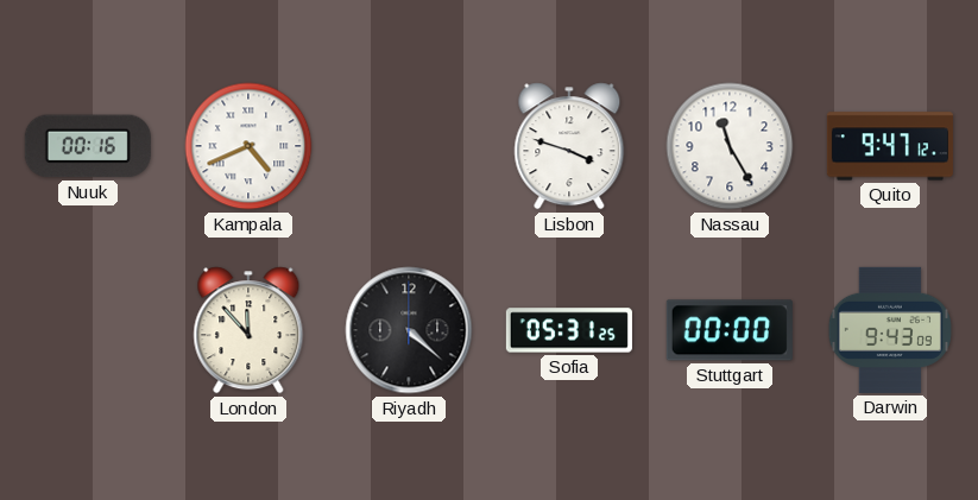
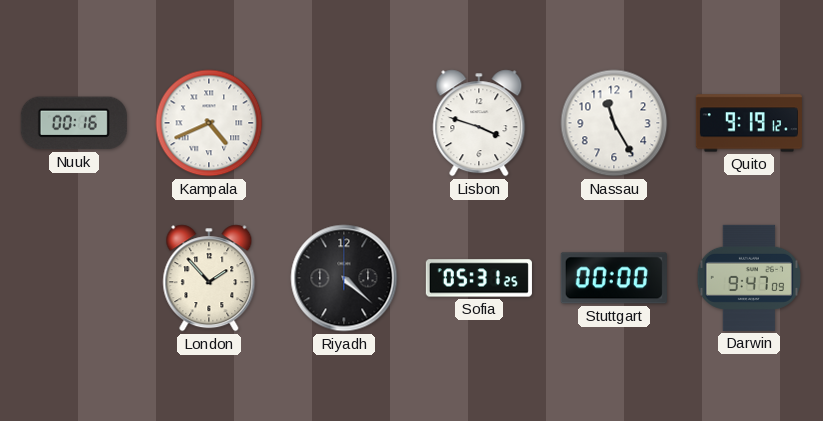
Quito: 9:47 -> 9:19
London: 11:53 -> 1:53
Darwin: 9:43 -> 9:47
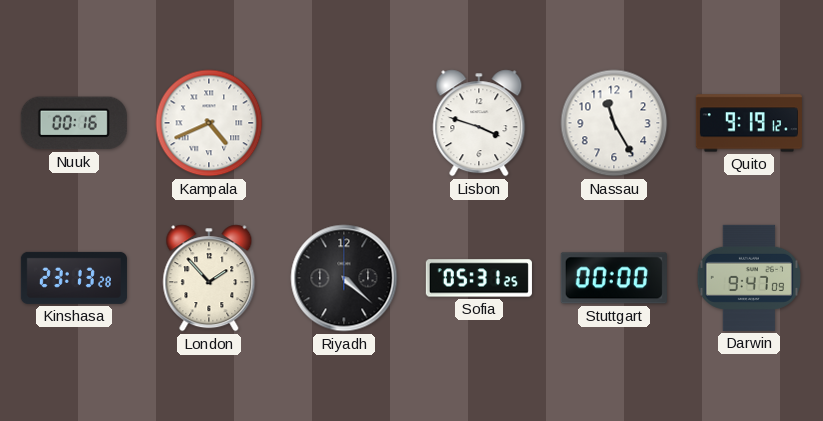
Kinshasa: none -> 23:13
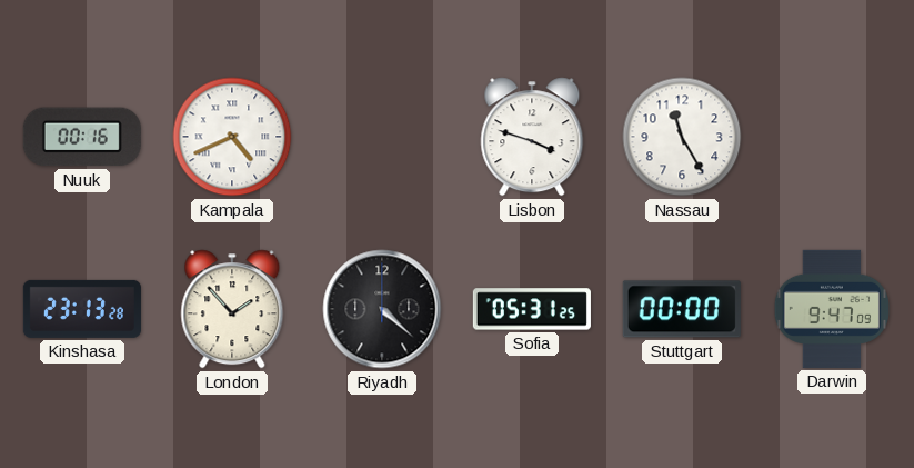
Quito: 9:19 -> none
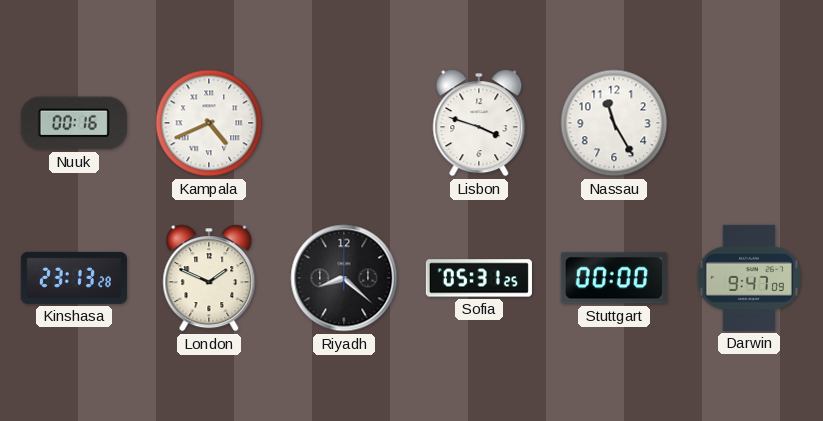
London: 1:53 -> 1:49
Riyadh: 4:22 -> 8:22
